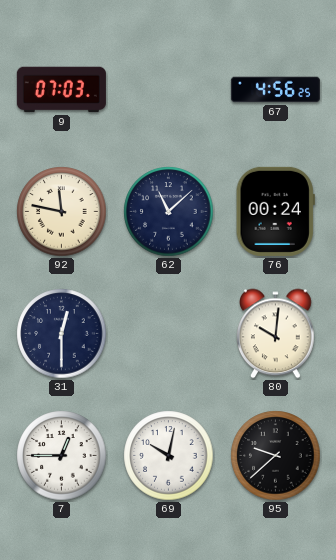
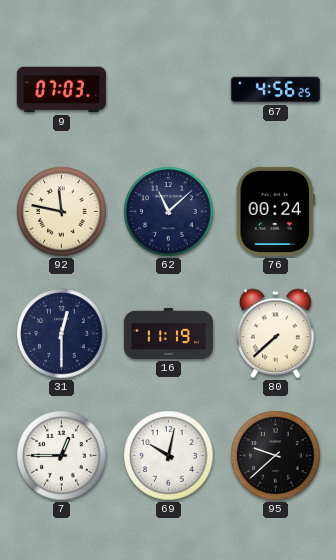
16: none -> 11:19
80: 10:01 -> 7:38
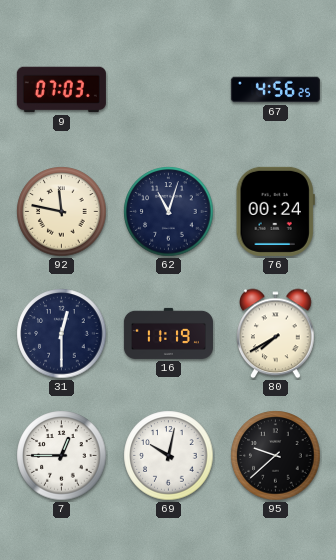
62: 11:08 -> 11:03
80: 7:38 -> 7:40
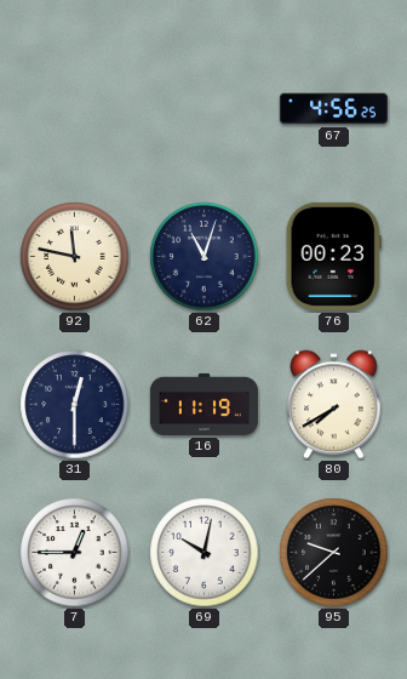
9: 07:03 -> none
76: 00:24 -> 00:23
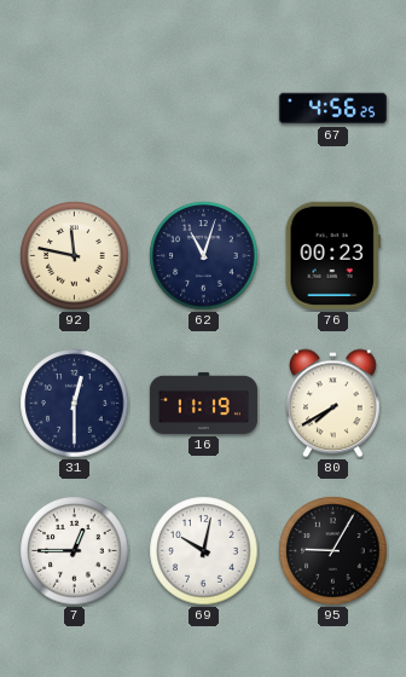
95: 9:38 -> 9:05
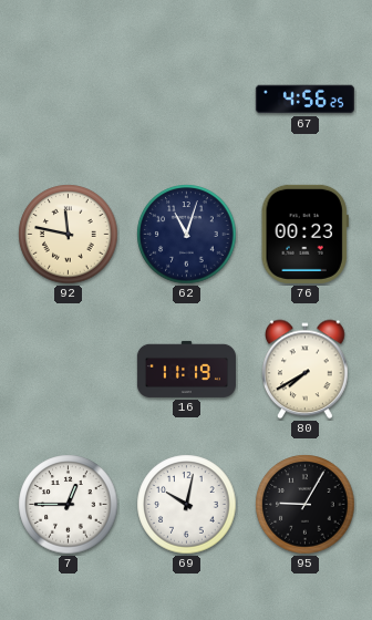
31: 12:30 -> none
